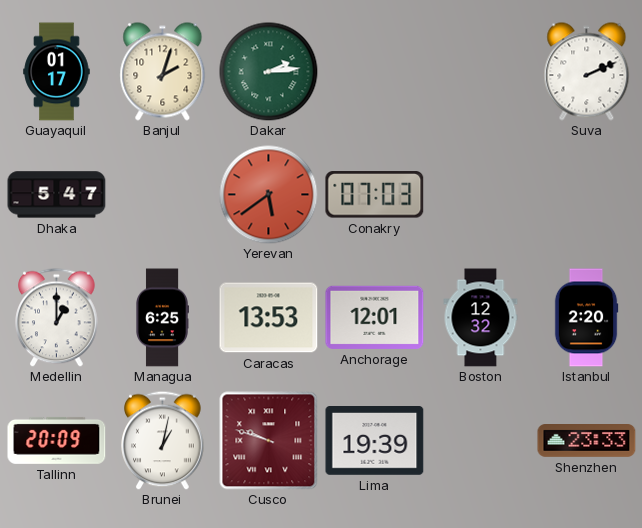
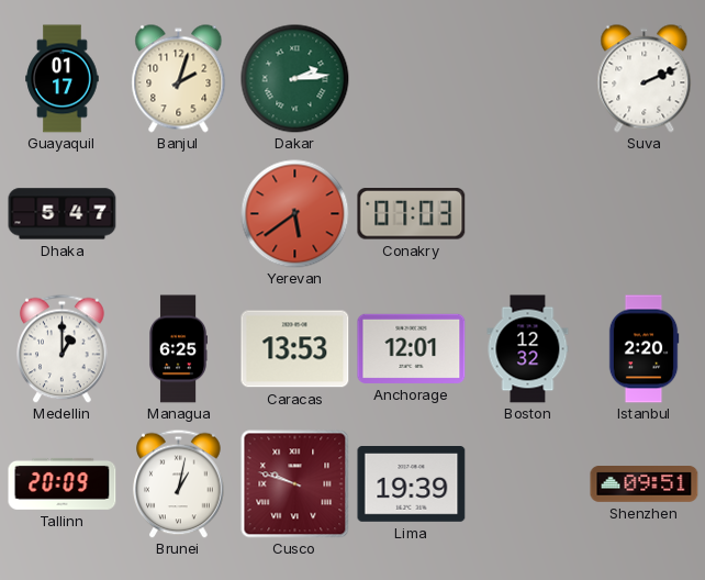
Shenzhen: 23:33 -> 09:51
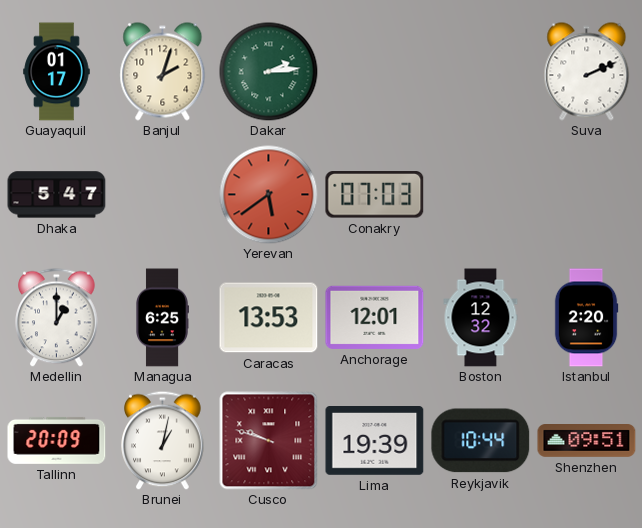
Reykjavik: none -> 10:44
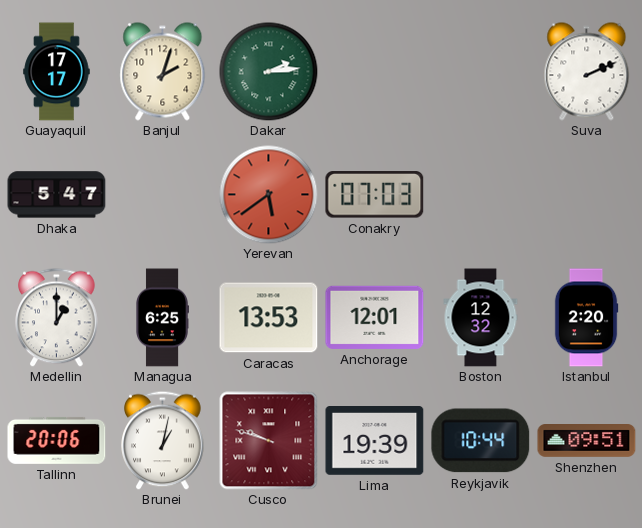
Guayaquil: 01:17 -> 17:17
Tallinn: 20:09 -> 20:06
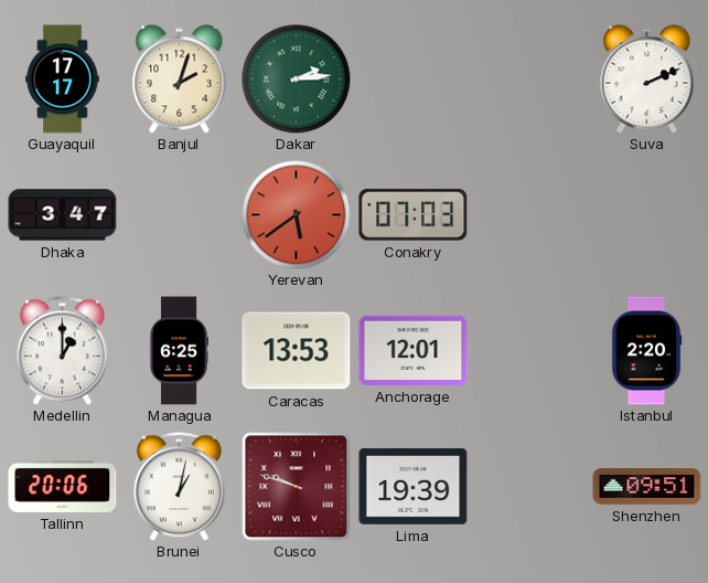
Dhaka: 5:47 -> 3:47
Boston: 12:32 -> none
Reykjavik: 10:44 -> none
